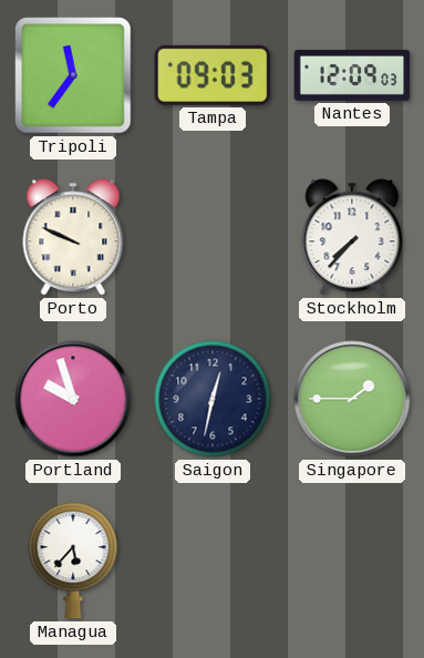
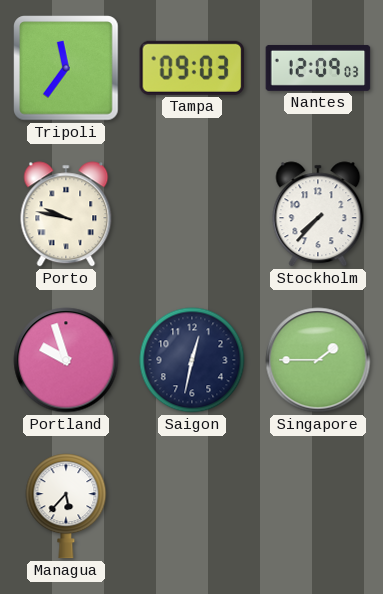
Porto: 9:49 -> 9:47
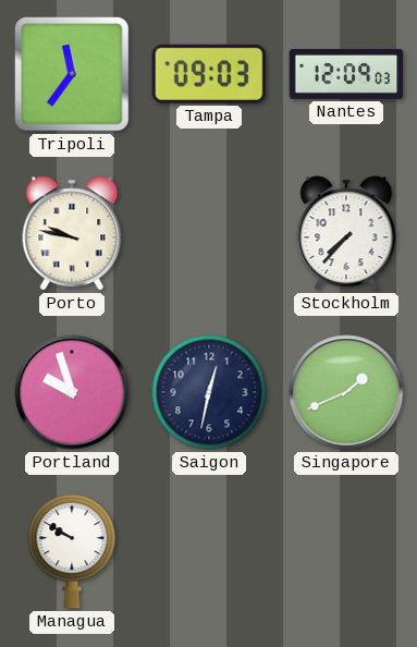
Singapore: 1:45 -> 1:41
Managua: 5:37 -> 9:50
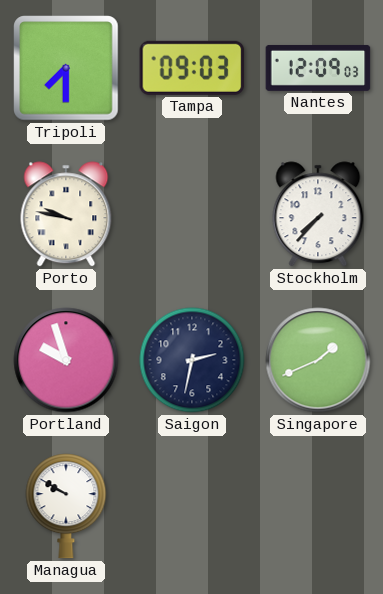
Tripoli: 11:36 -> 7:30
Saigon: 12:32 -> 2:32
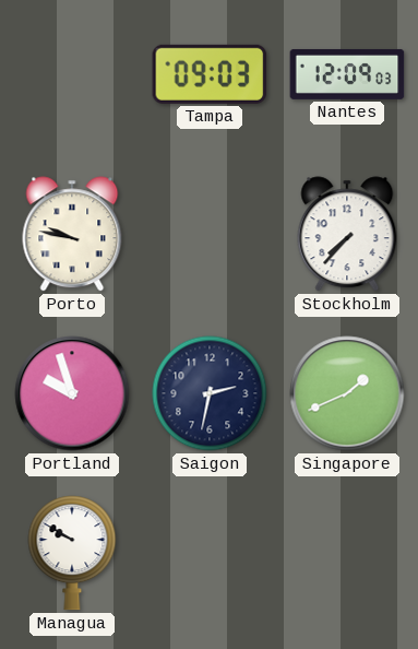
Tripoli: 7:30 -> none
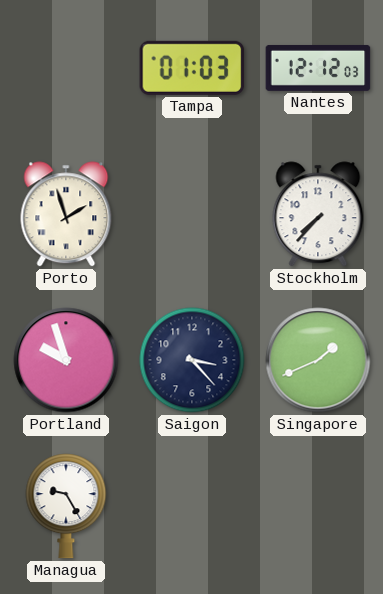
Tampa: 09:03 -> 01:03
Nantes: 12:09 -> 12:12
Porto: 9:47 -> 1:57
Saigon: 2:32 -> 3:23
Managua: 9:50 -> 9:25
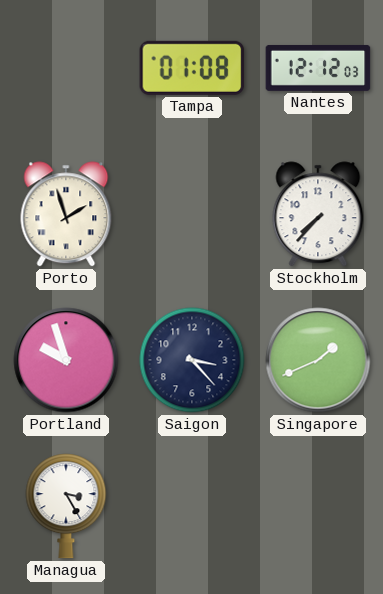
Tampa: 01:03 -> 01:08
Managua: 9:25 -> 3:25
